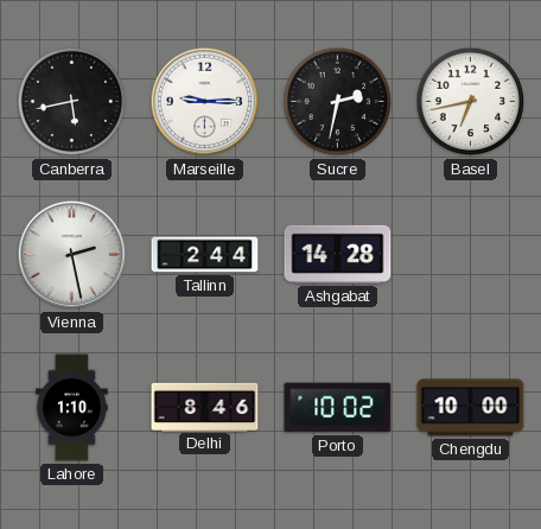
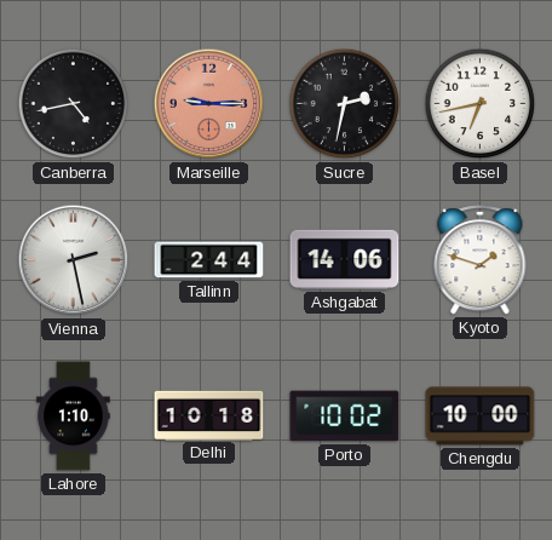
Canberra: 5:43 -> 4:43
Marseille dial: white -> salmon
Ashgabat: 14:28 -> 14:06
Kyoto: none -> 1:48
Delhi: 8:46 -> 10:18
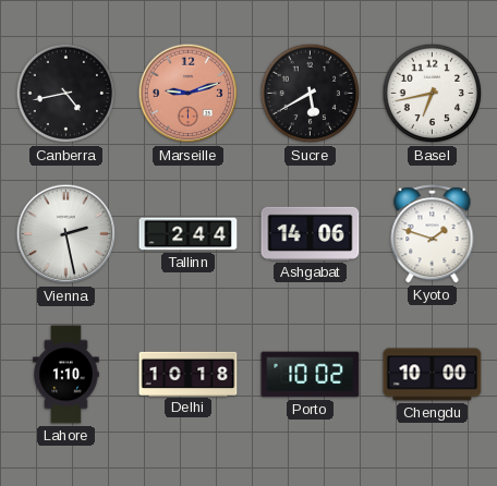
Marseille: 9:15 -> 9:12
Sucre: 2:32 -> 5:40
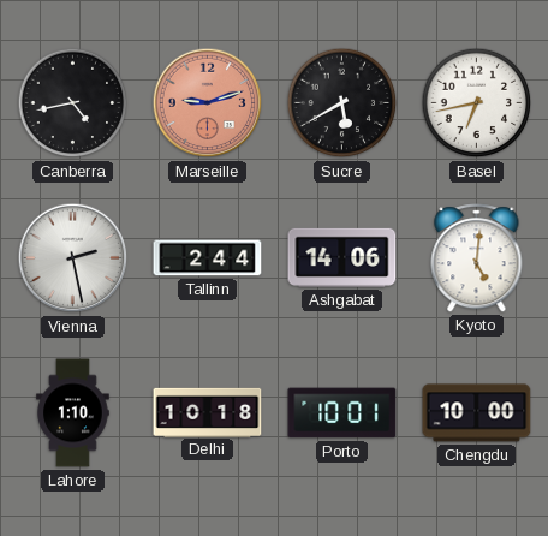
Kyoto: 1:48 -> 5:01
Porto: 10:02 -> 10:01
